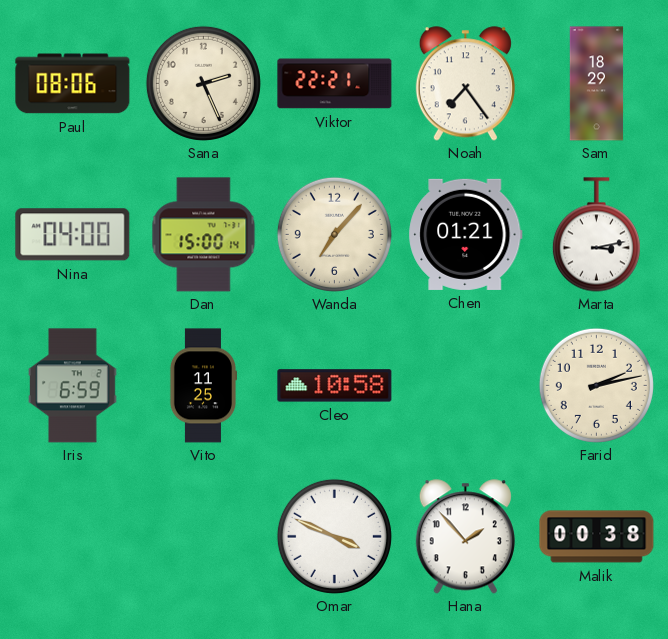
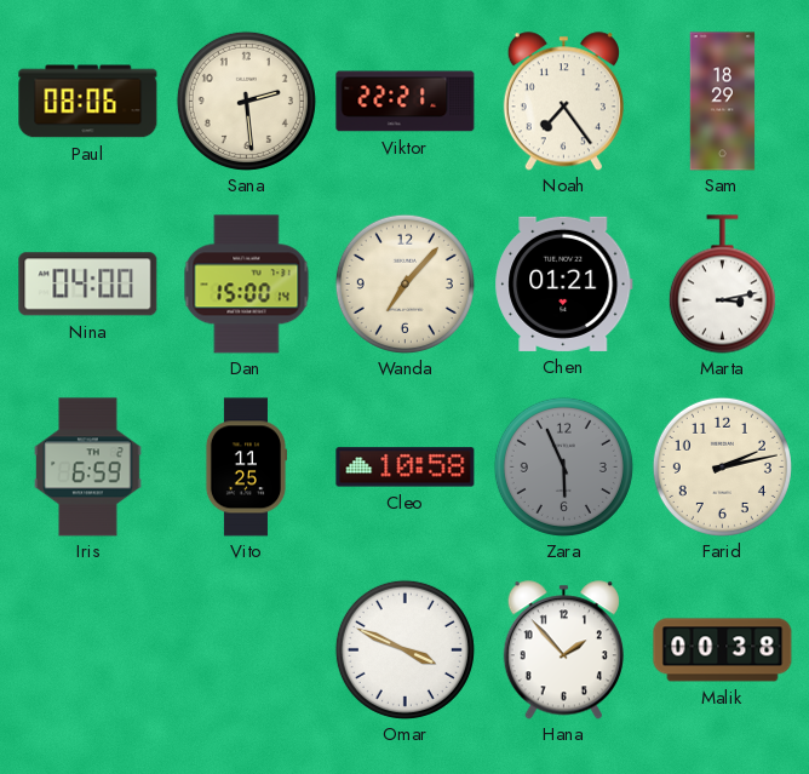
Sana: 2:26 -> 2:29
Zara: none -> 5:56
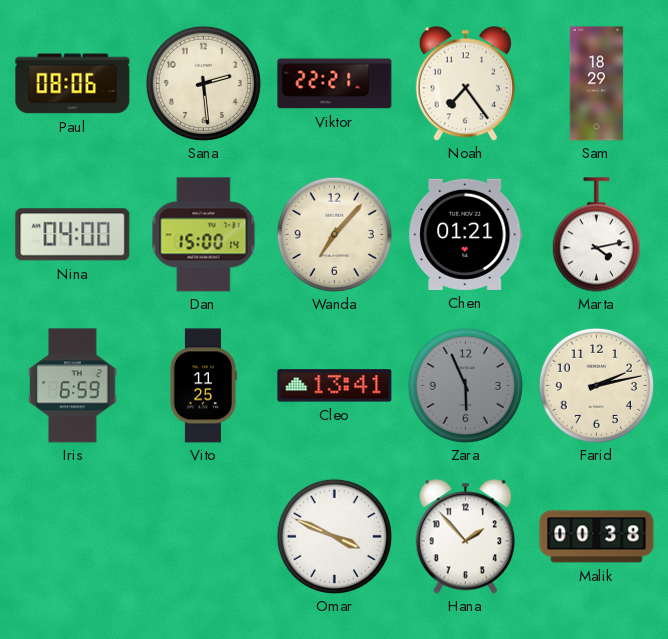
Marta: 3:13 -> 4:13
Cleo: 10:58 -> 13:41
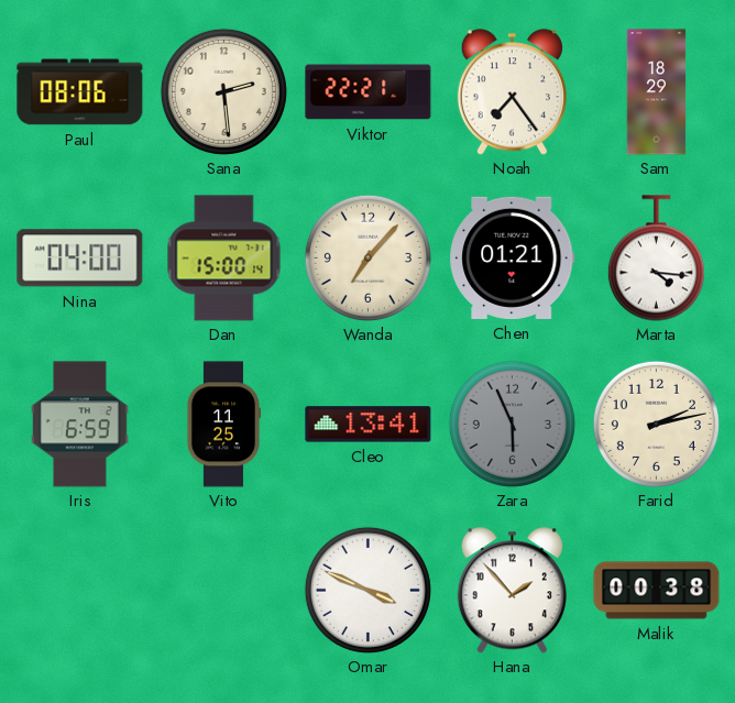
Marta: 4:13 -> 4:16
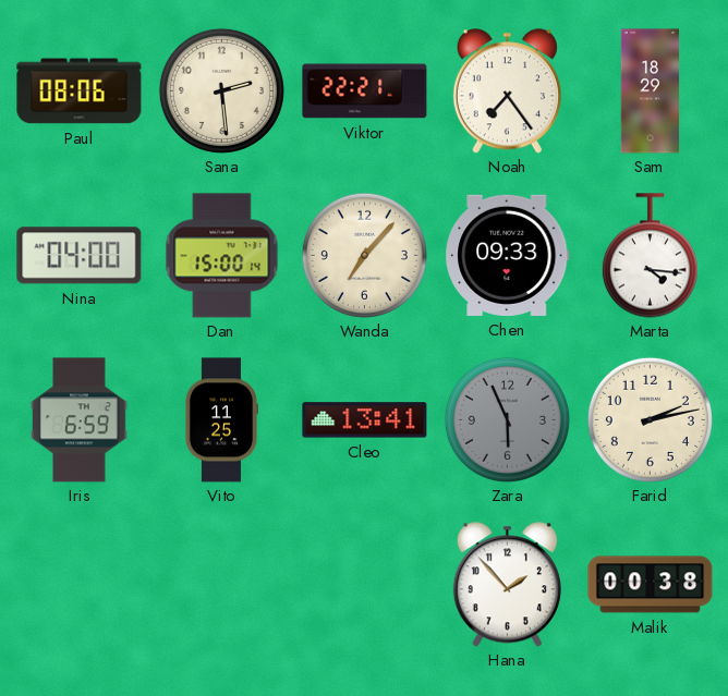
Chen: 01:21 -> 09:33
Omar: 3:49 -> none
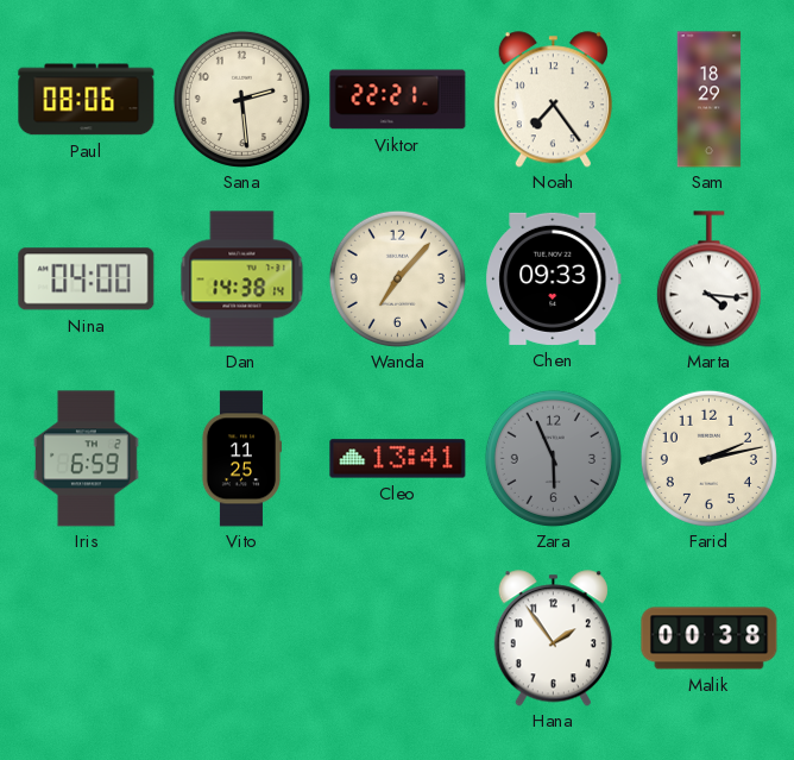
Dan: 15:00 -> 14:38
Hana: 1:53 -> 1:54
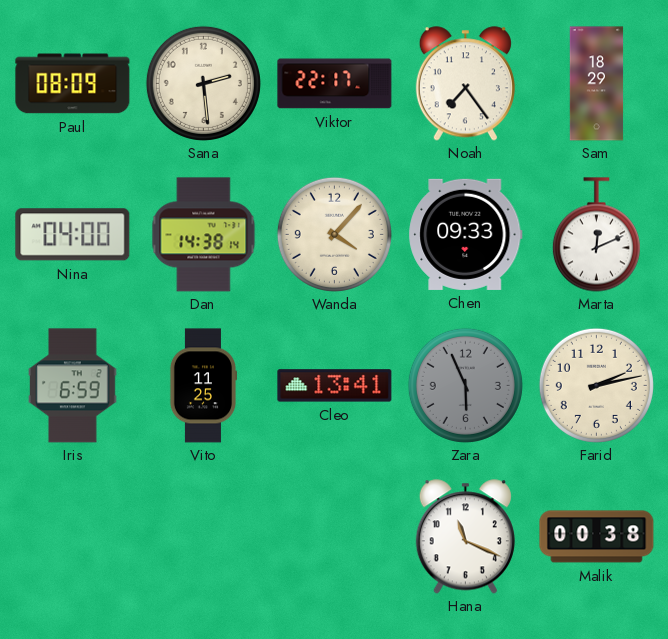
Paul: 08:06 -> 08:09
Viktor: 22:21 -> 22:17
Wanda: 7:07 -> 4:07
Marta: 4:16 -> 12:11
Hana: 1:54 -> 11:19
